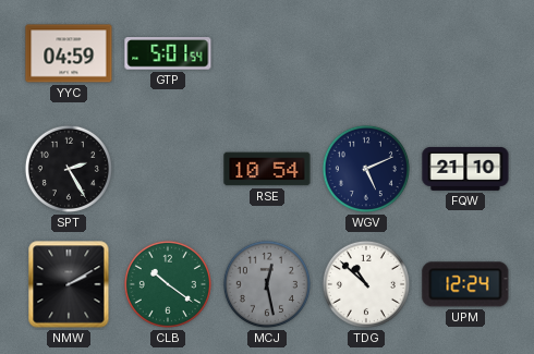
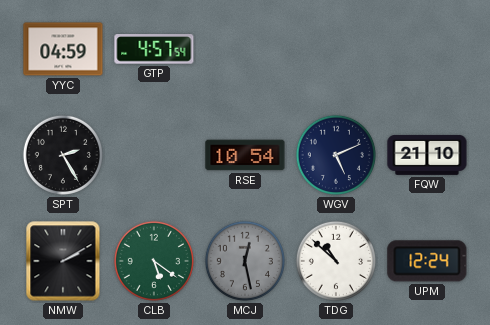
GTP: 5:01 -> 4:57
CLB: 10:21 -> 5:21
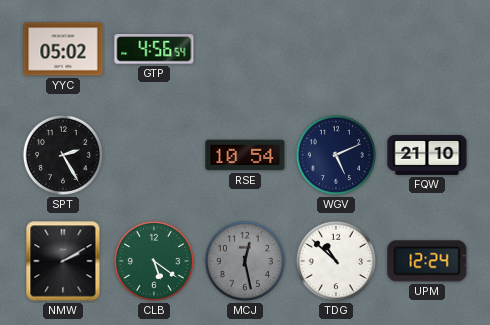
YYC: 04:59 -> 05:02
GTP: 4:57 -> 4:56
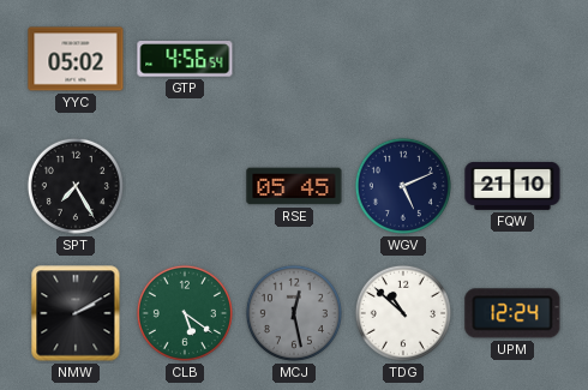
SPT: 2:25 -> 7:25
RSE: 10:54 -> 05:45
